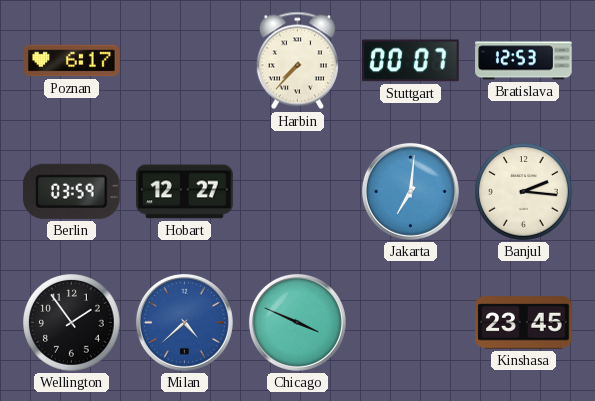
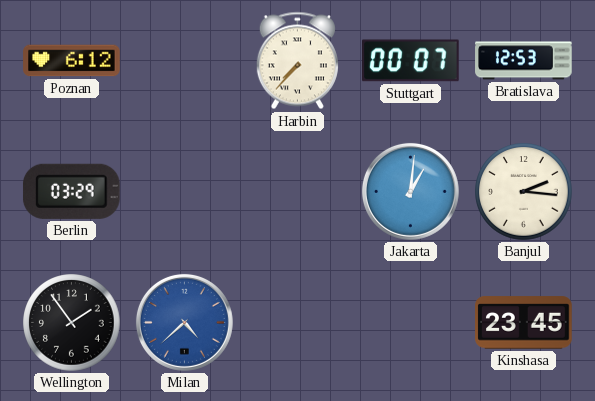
Poznan: 6:17 -> 6:12
Berlin: 03:59 -> 03:29
Hobart: 12:27 -> none
Jakarta: 7:01 -> 1:01
Chicago: 3:49 -> none
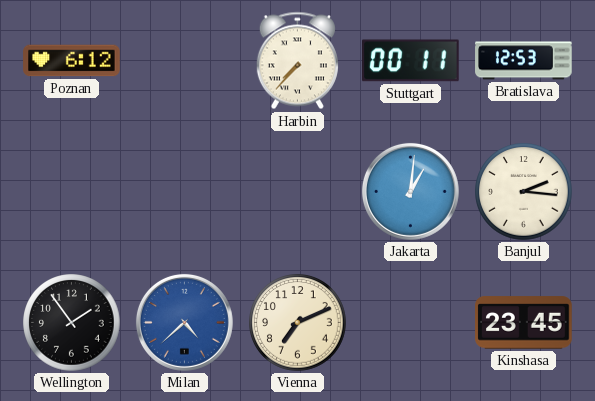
Stuttgart: 00:07 -> 00:11
Berlin: 03:29 -> none
Vienna: none -> 7:11
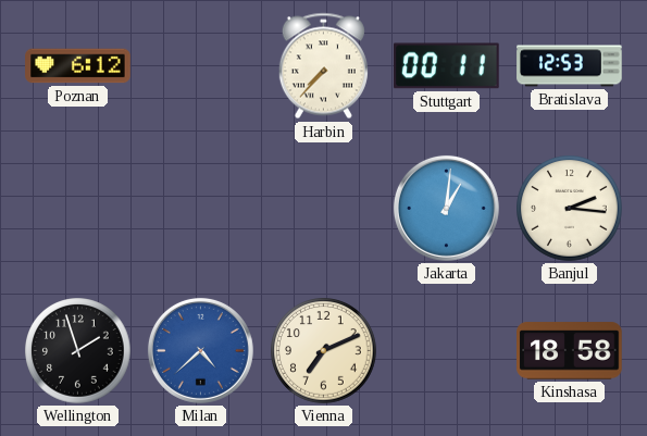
Wellington: 1:54 -> 1:57
Kinshasa: 23:45 -> 18:58
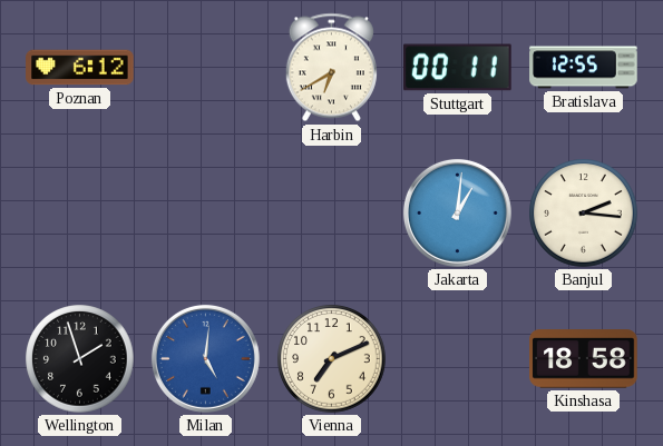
Harbin: 7:37 -> 6:40
Bratislava: 12:53 -> 12:55
Milan: 4:38 -> 5:01
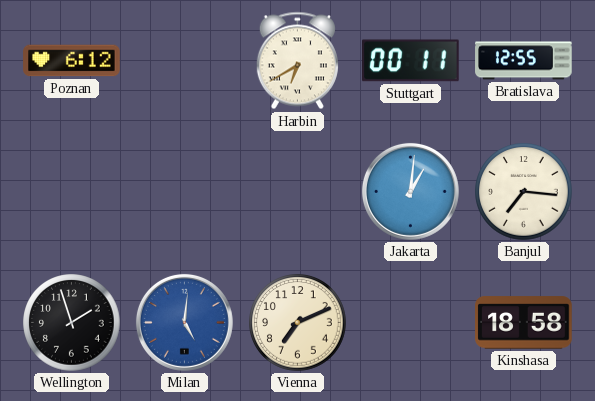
Banjul: 2:16 -> 7:16
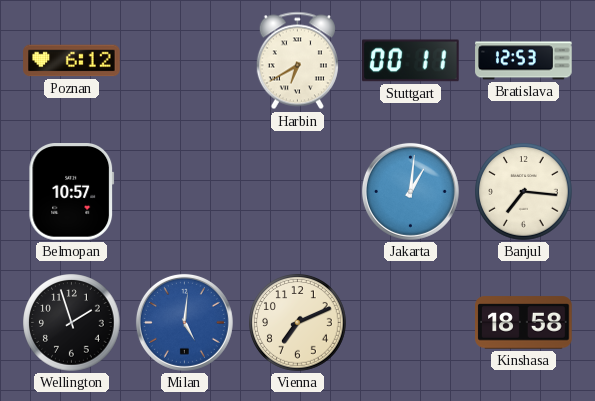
Bratislava: 12:55 -> 12:53
Belmopan: none -> 10:57
